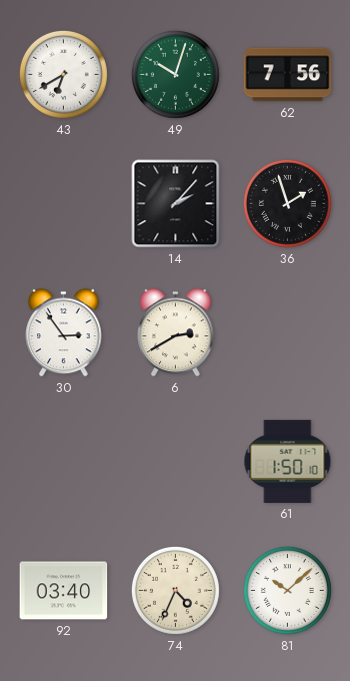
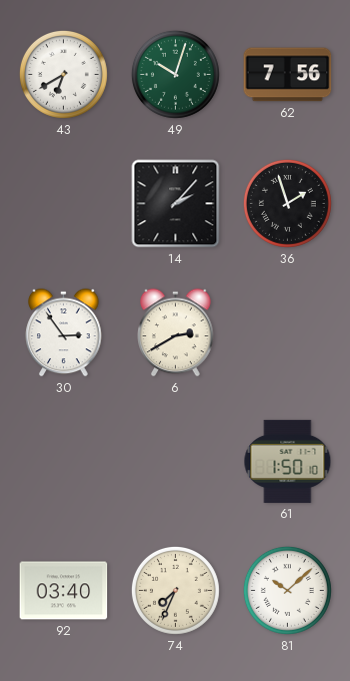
74: 4:34 -> 7:34
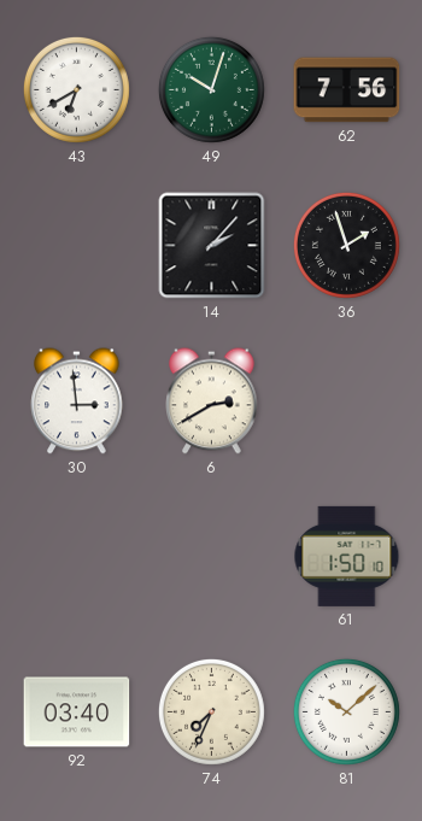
30: 2:54 -> 2:59
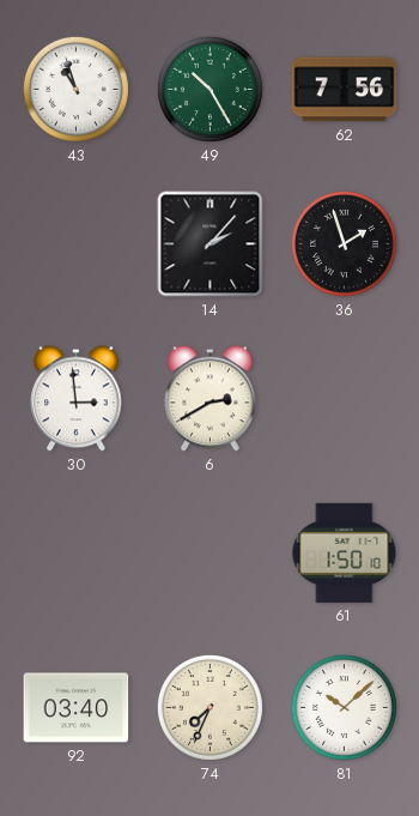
43: 6:40 -> 10:57
49: 10:03 -> 10:25
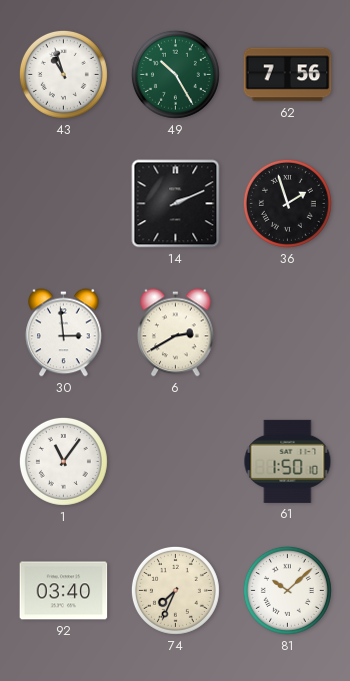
14: 2:07 -> 2:11
1: none -> 11:06
